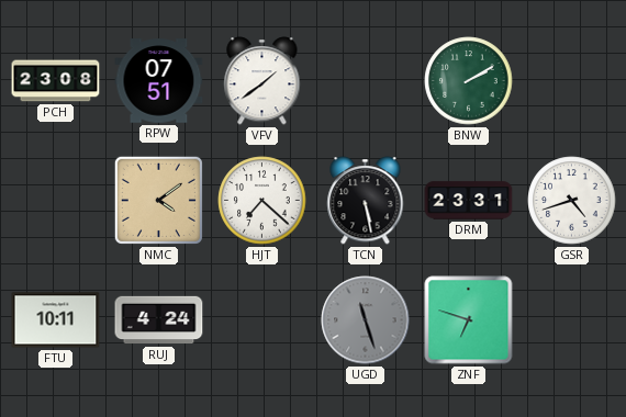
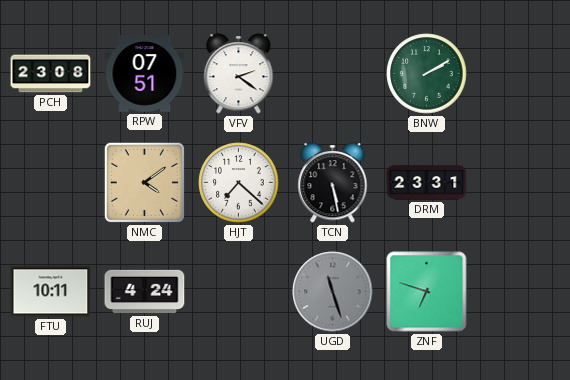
VFV: 1:39 -> 2:21
GSR: 4:42 -> none
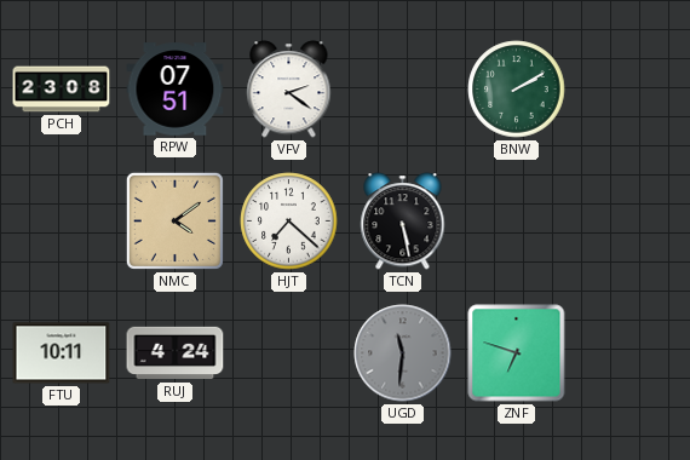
DRM: 23:31 -> none
UGD: 11:27 -> 11:31
